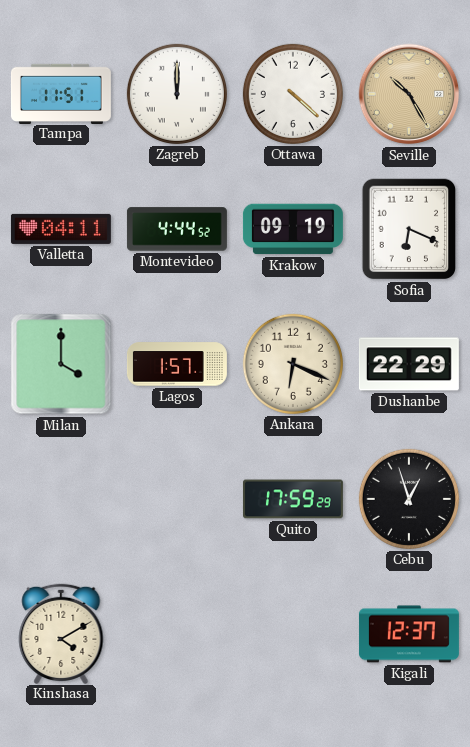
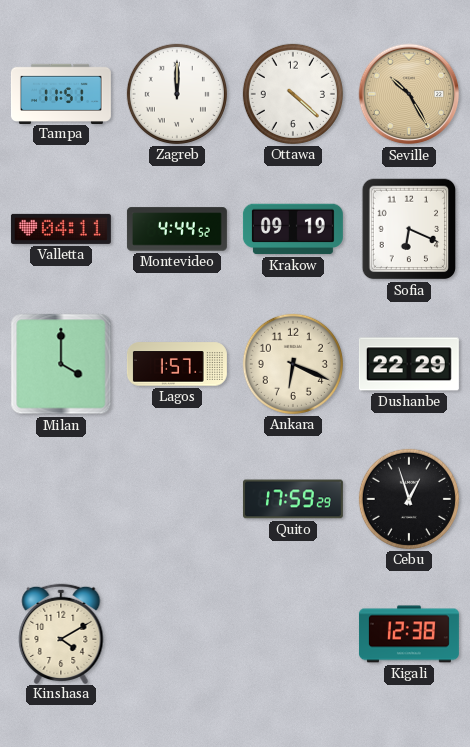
Kigali: 12:37 -> 12:38
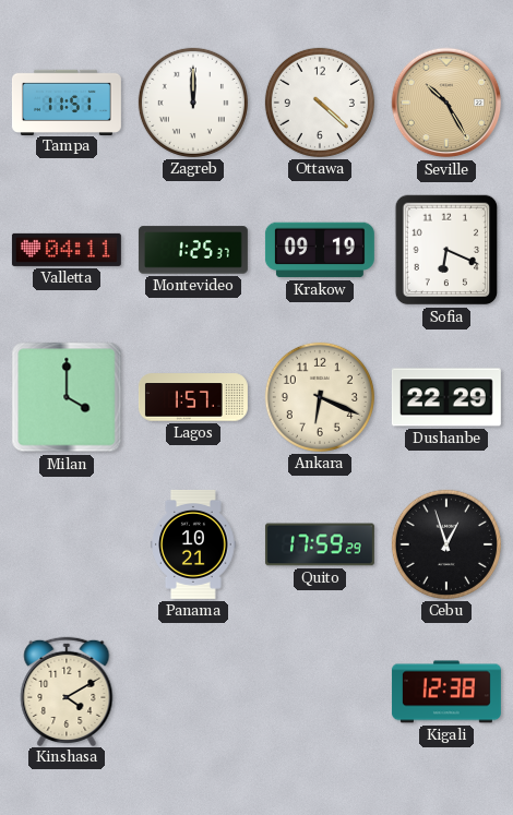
Montevideo: 4:44 -> 1:25
Panama: none -> 10:21
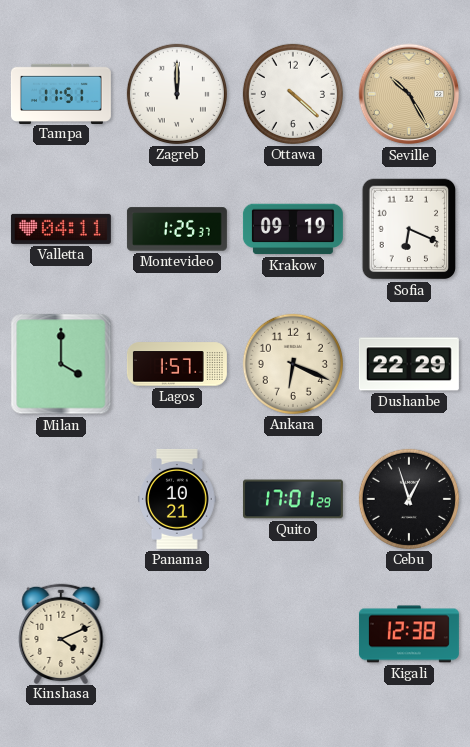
Quito: 17:59 -> 17:01
Kinshasa: 4:10 -> 4:11
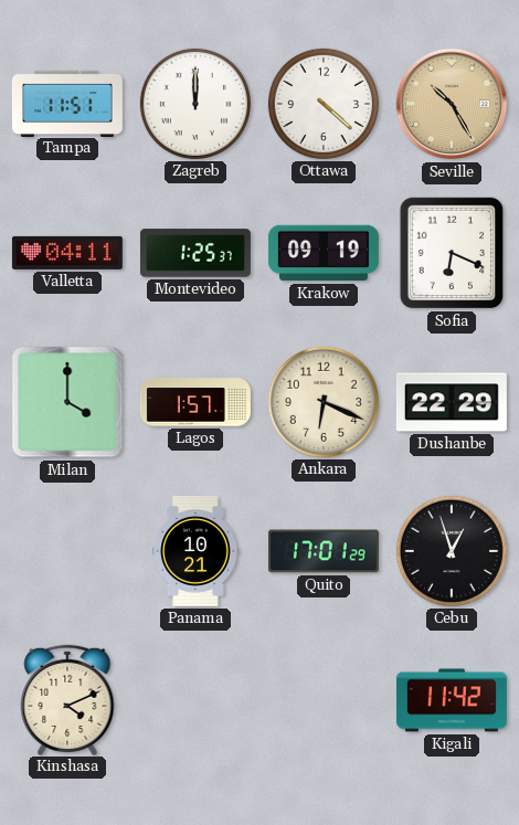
Kigali: 12:38 -> 11:42
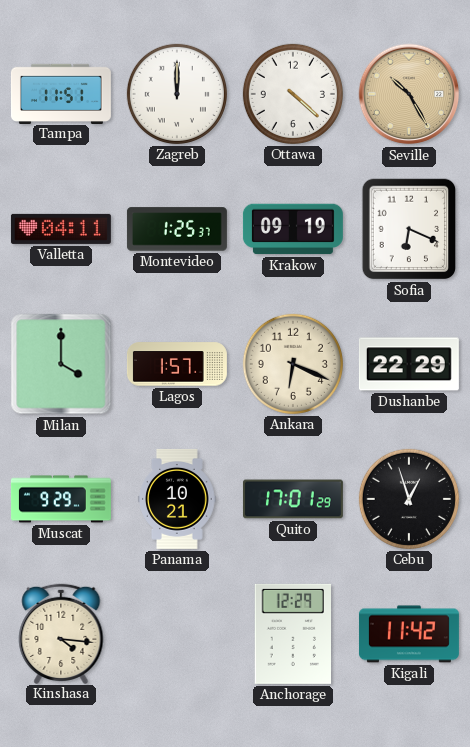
Muscat: none -> 9:29
Kinshasa: 4:11 -> 4:16
Anchorage: none -> 12:29
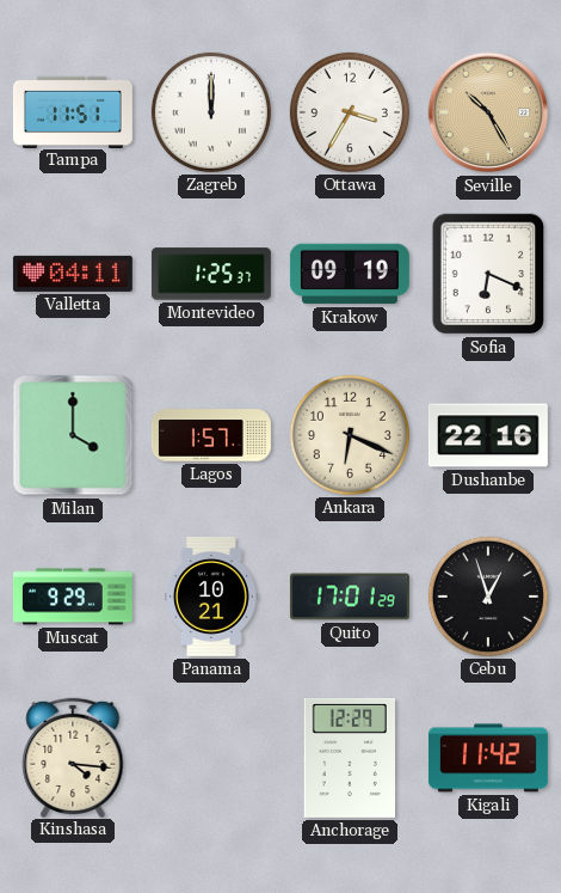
Ottawa: 4:22 -> 3:35
Dushanbe: 22:29 -> 22:16
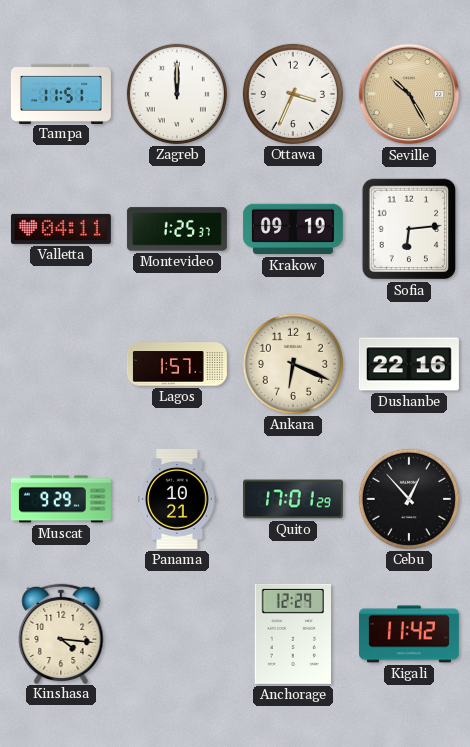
Ottawa: 3:35 -> 3:34
Sofia: 6:19 -> 6:14
Milan: 4:00 -> none
Cebu: 12:57 -> 12:53
